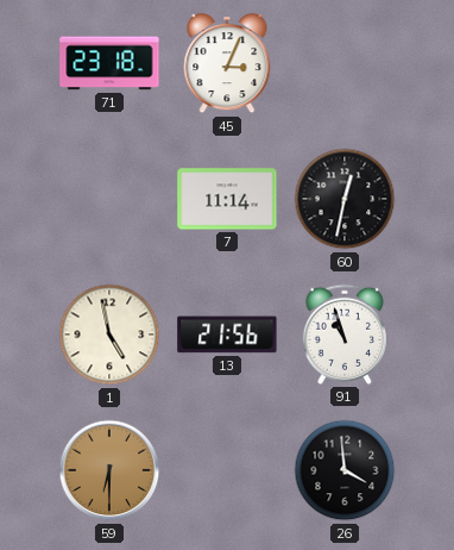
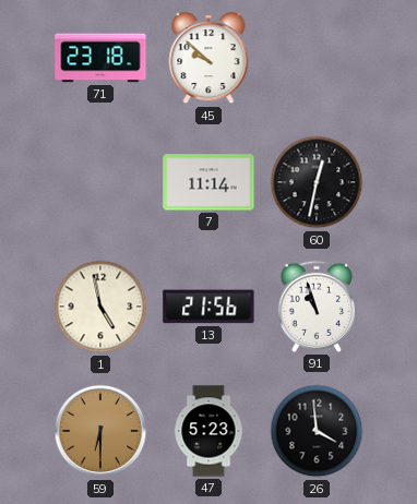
45: 3:04 -> 9:52
47: none -> 5:23
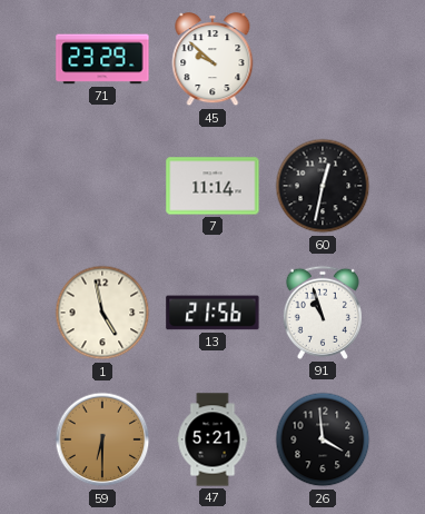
71: 23:18 -> 23:29
47: 5:23 -> 5:21
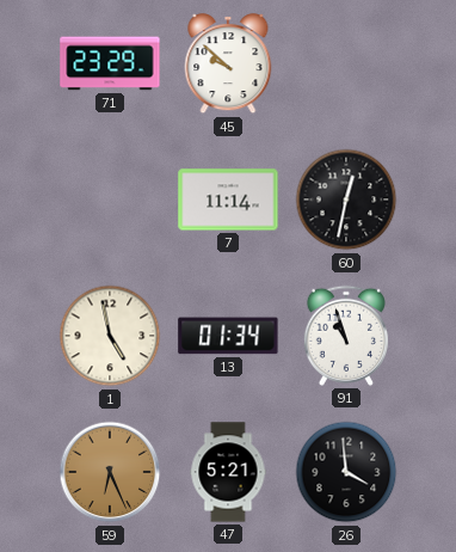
13: 21:56 -> 01:34
59: 6:30 -> 6:26
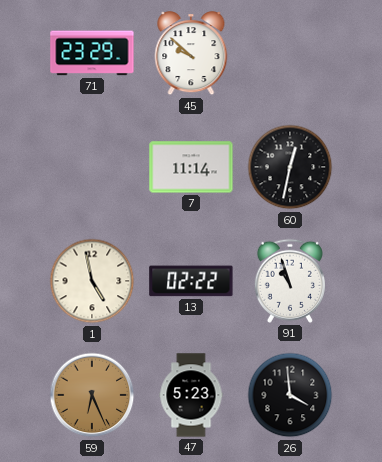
13: 01:34 -> 02:22
47: 5:21 -> 5:23
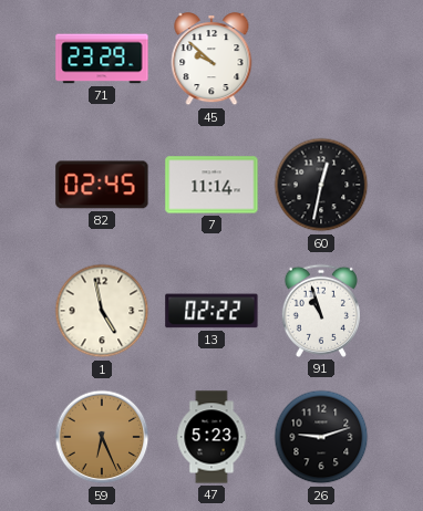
82: none -> 02:45
26: 3:59 -> 9:12
